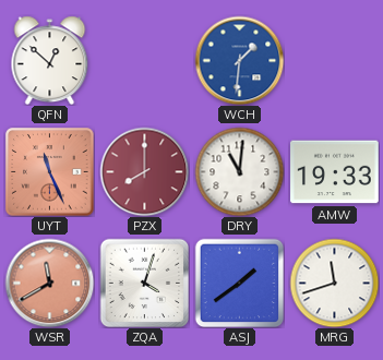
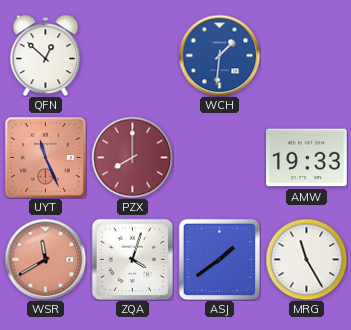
DRY: 11:01 -> none
MRG: 11:42 -> 11:25
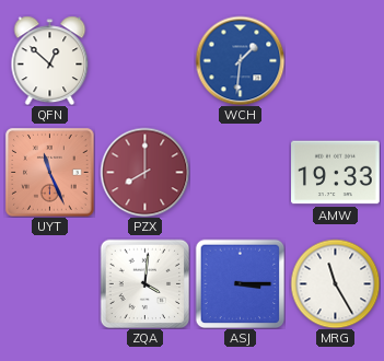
WSR: 11:40 -> none
ZQA: 4:03 -> 4:01
ASJ: 1:39 -> 3:15
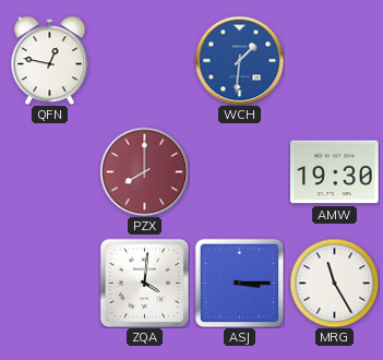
QFN: 12:52 -> 12:47
UYT: 11:26 -> none
AMW: 19:33 -> 19:30
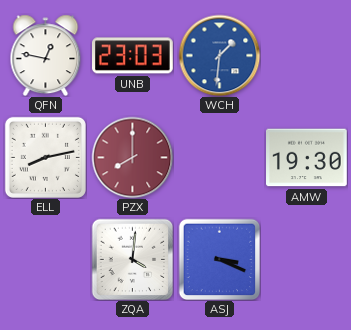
UNB: none -> 23:03
ELL: none -> 8:13
ASJ: 3:15 -> 3:19
MRG: 11:25 -> none
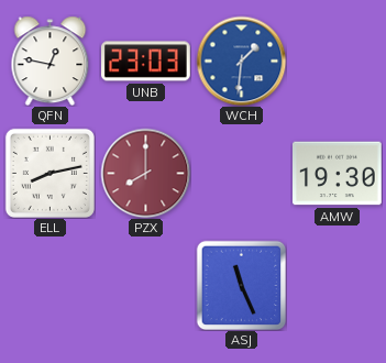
ZQA: 4:01 -> none
ASJ: 3:19 -> 11:26
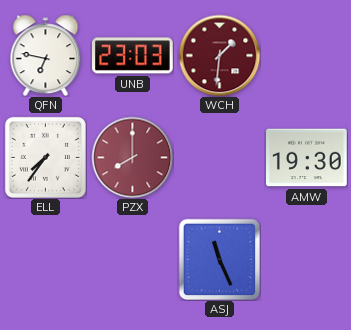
QFN: 12:47 -> 6:47
WCH dial: blue -> burgundy
ELL: 8:13 -> 7:36
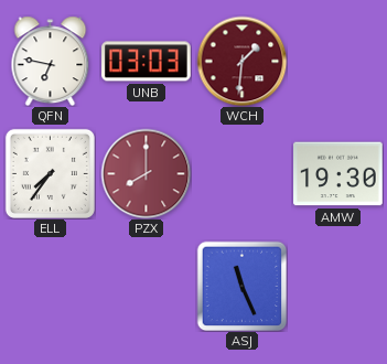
UNB: 23:03 -> 03:03
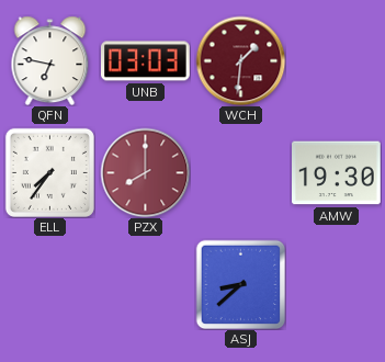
ASJ: 11:26 -> 8:38
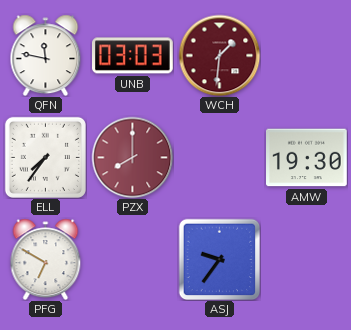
QFN: 6:47 -> 11:47
PFG: none -> 6:50
ASJ: 8:38 -> 9:36
